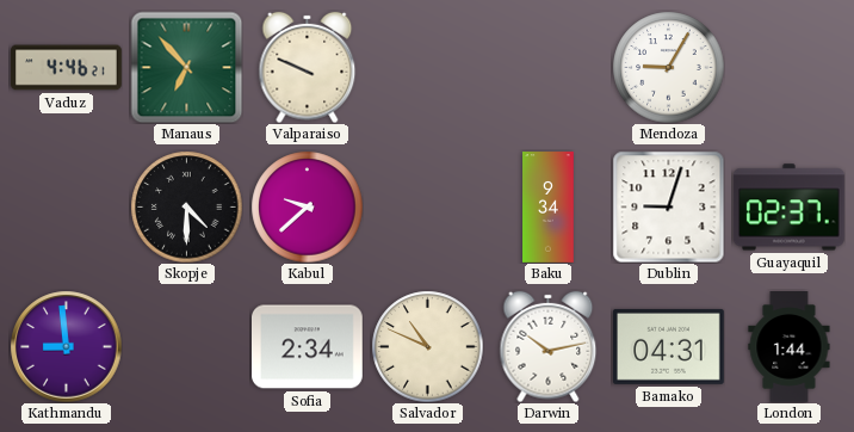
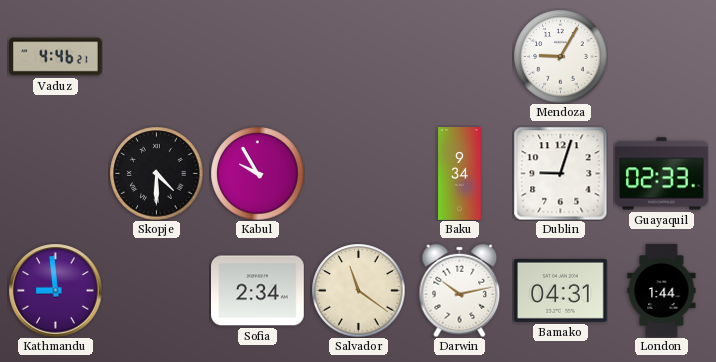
Manaus: 6:53 -> none
Valparaiso: 9:49 -> none
Kabul: 9:38 -> 9:55
Guayaquil: 02:37 -> 02:33
Salvador: 10:49 -> 11:21
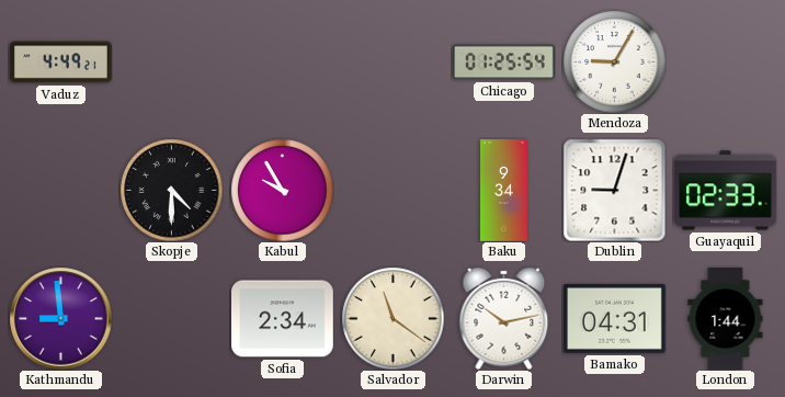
Vaduz: 4:46 -> 4:49
Chicago: none -> 01:25
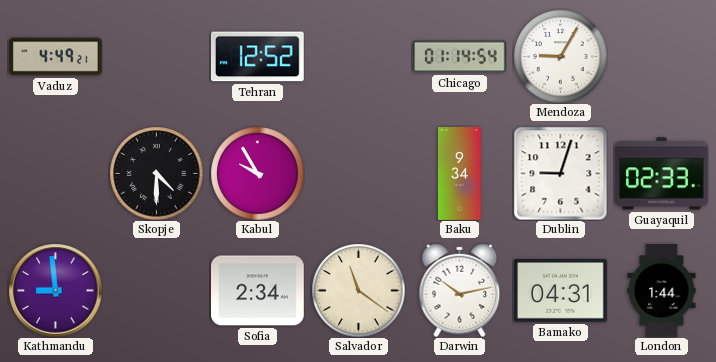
Tehran: none -> 12:52
Chicago: 01:25 -> 01:14
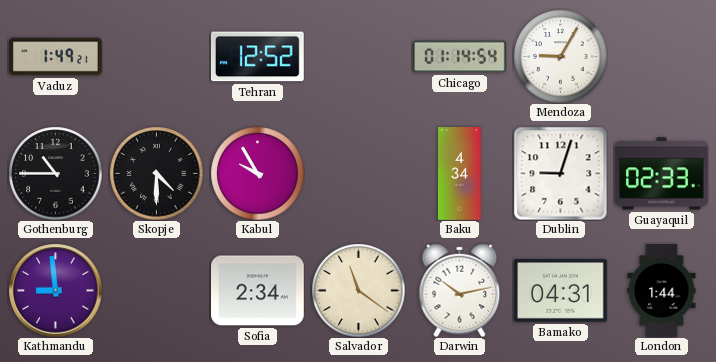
Vaduz: 4:49 -> 1:49
Gothenburg: none -> 10:45
Baku: 9:34 -> 4:34
